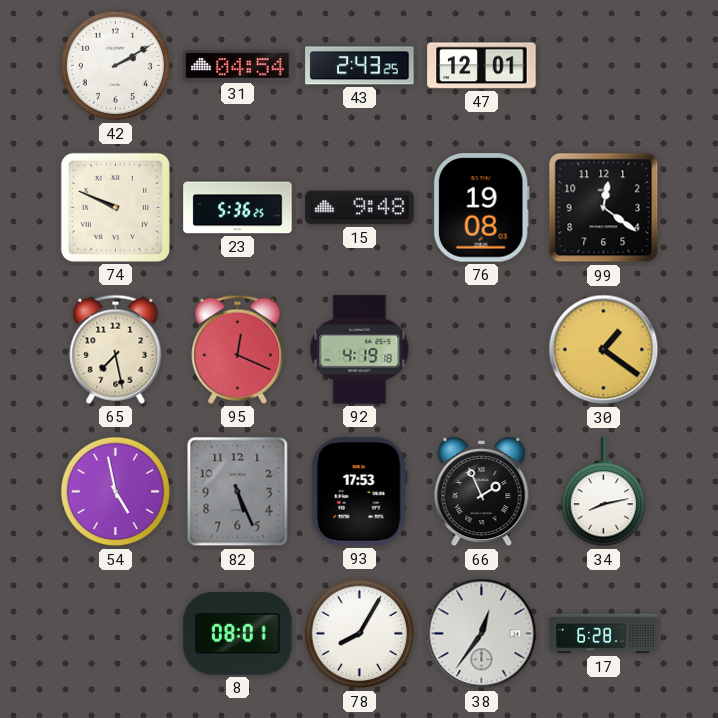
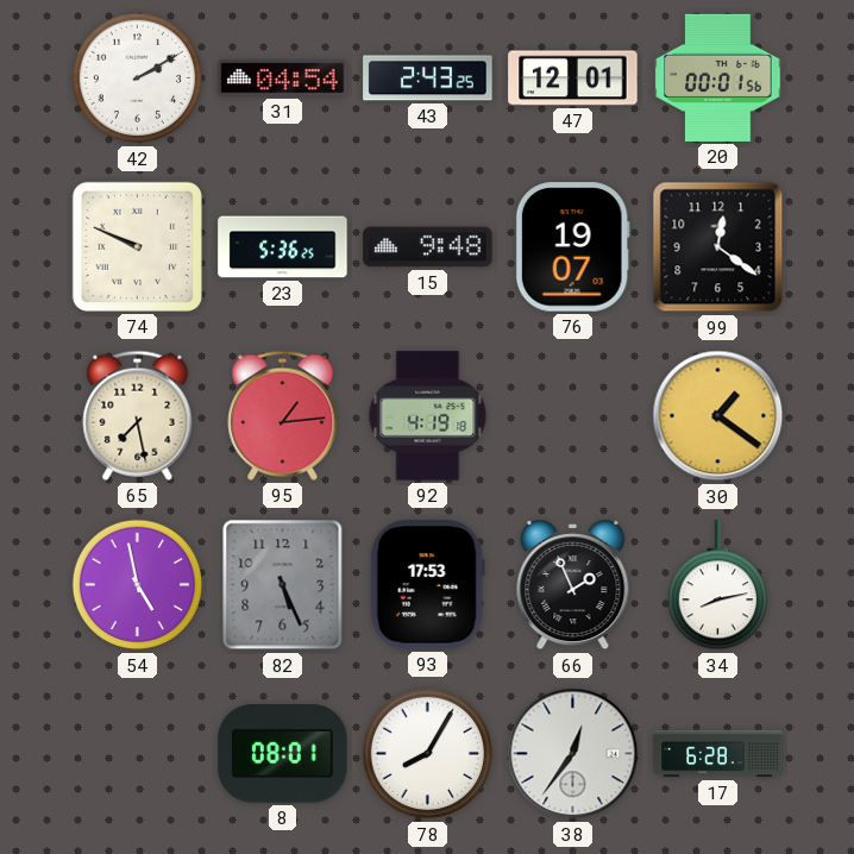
20: none -> 00:01
76: 19:08 -> 19:07
95: 12:19 -> 1:14
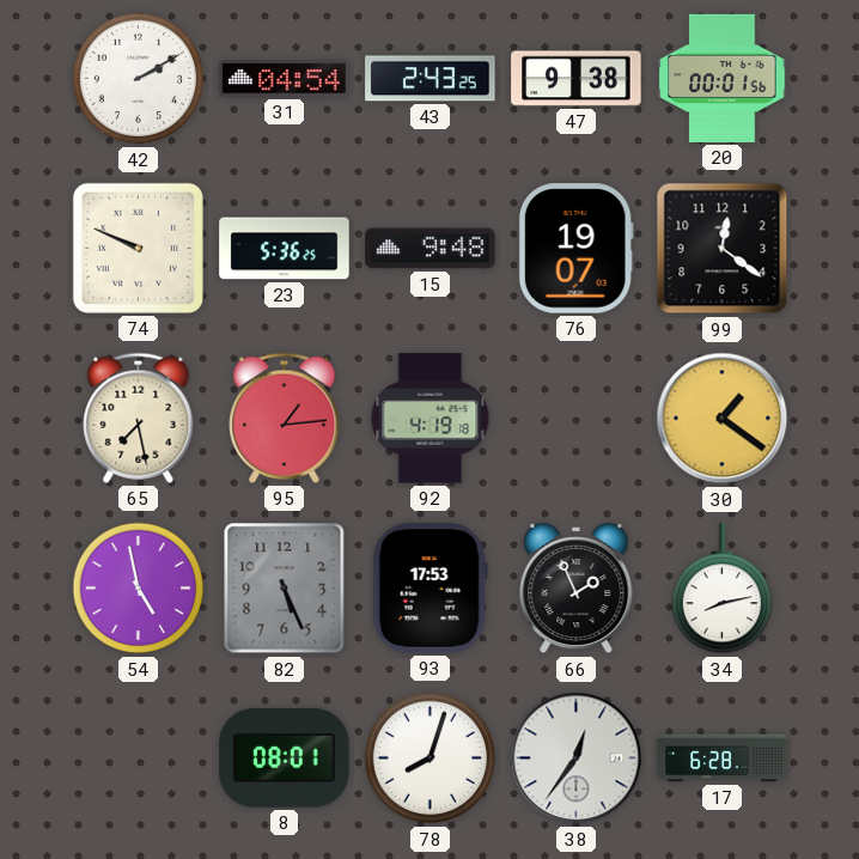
47: 12:01 -> 9:38
78: 8:05 -> 8:03
